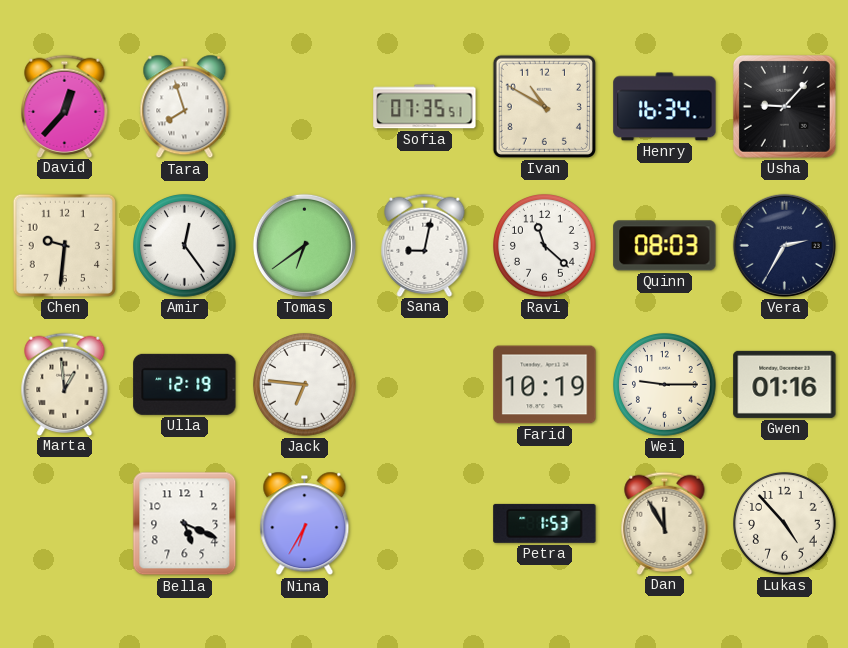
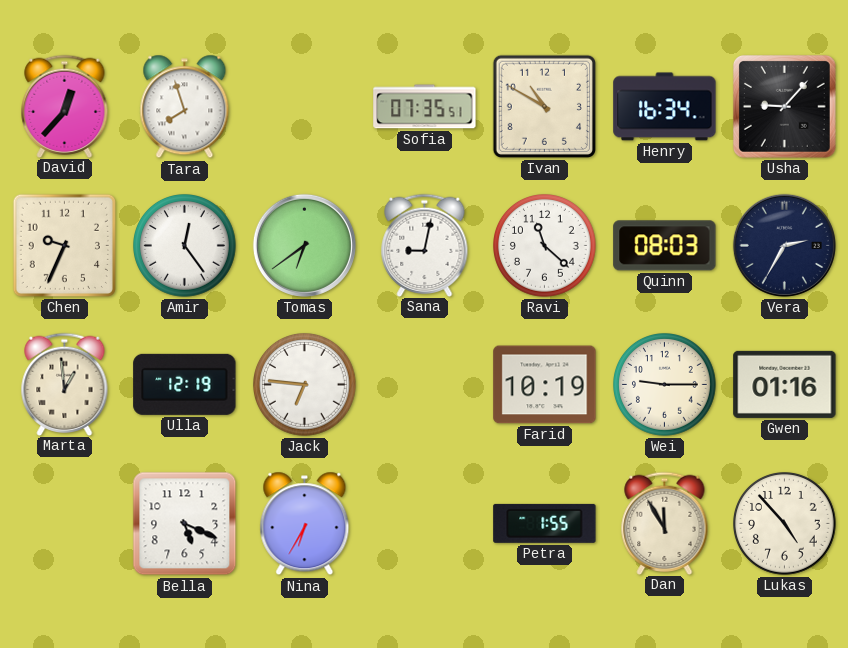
Chen: 9:31 -> 9:34
Petra: 1:53 -> 1:55
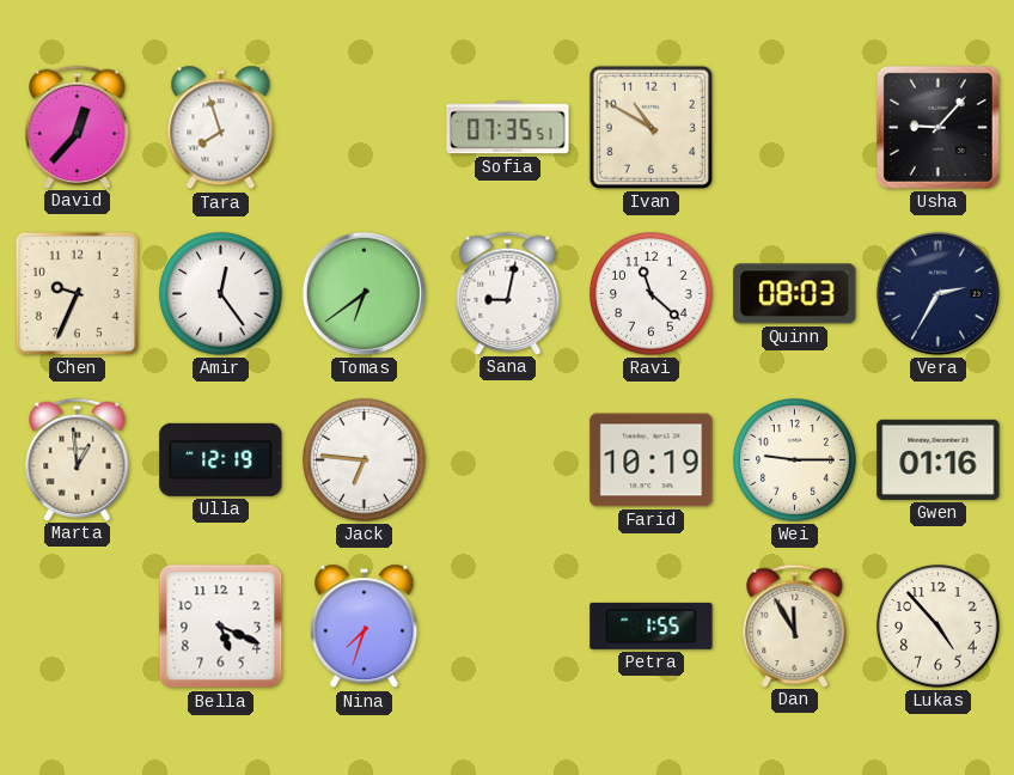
Henry: 16:34 -> none
Nina: 6:35 -> 7:33
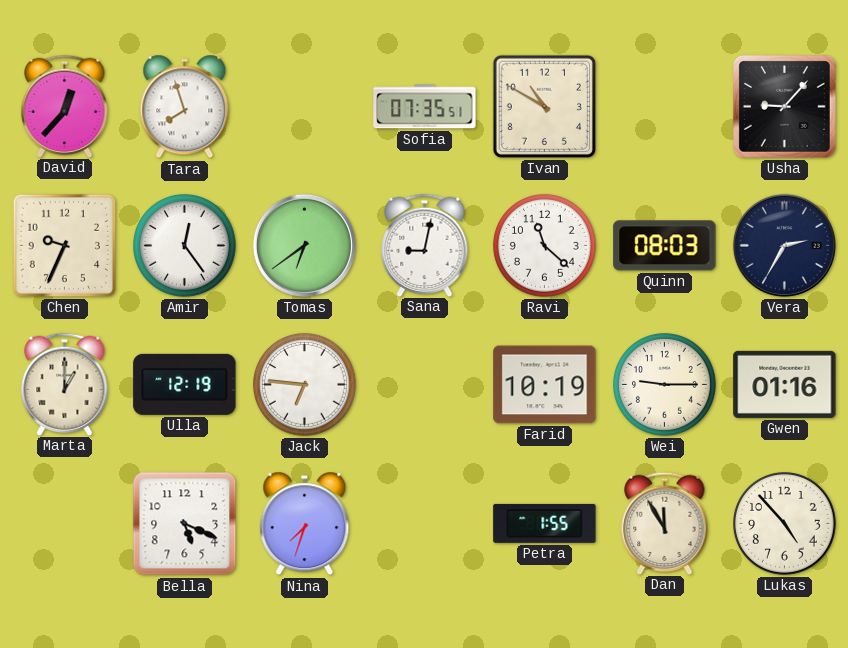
Marta: 12:59 -> 1:00
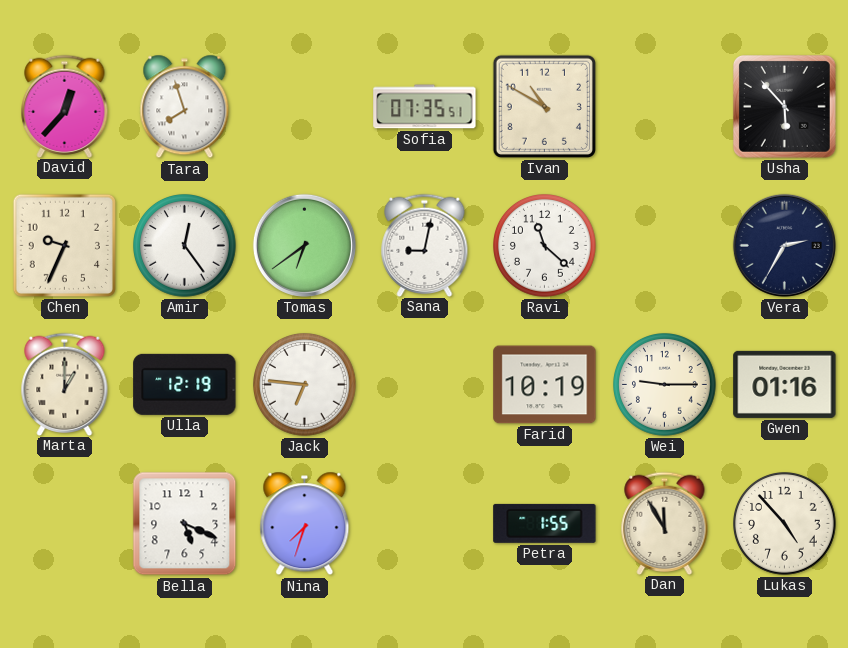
Usha: 9:07 -> 5:53
Quinn: 08:03 -> none
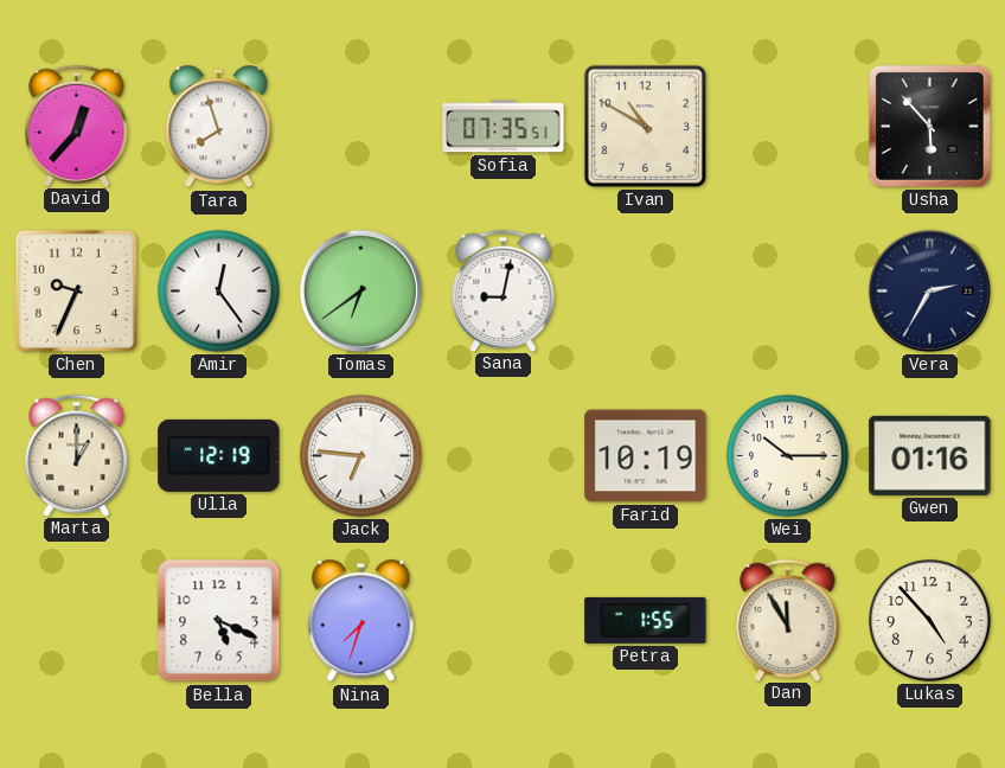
Ravi: 11:22 -> none
Wei: 9:15 -> 10:15
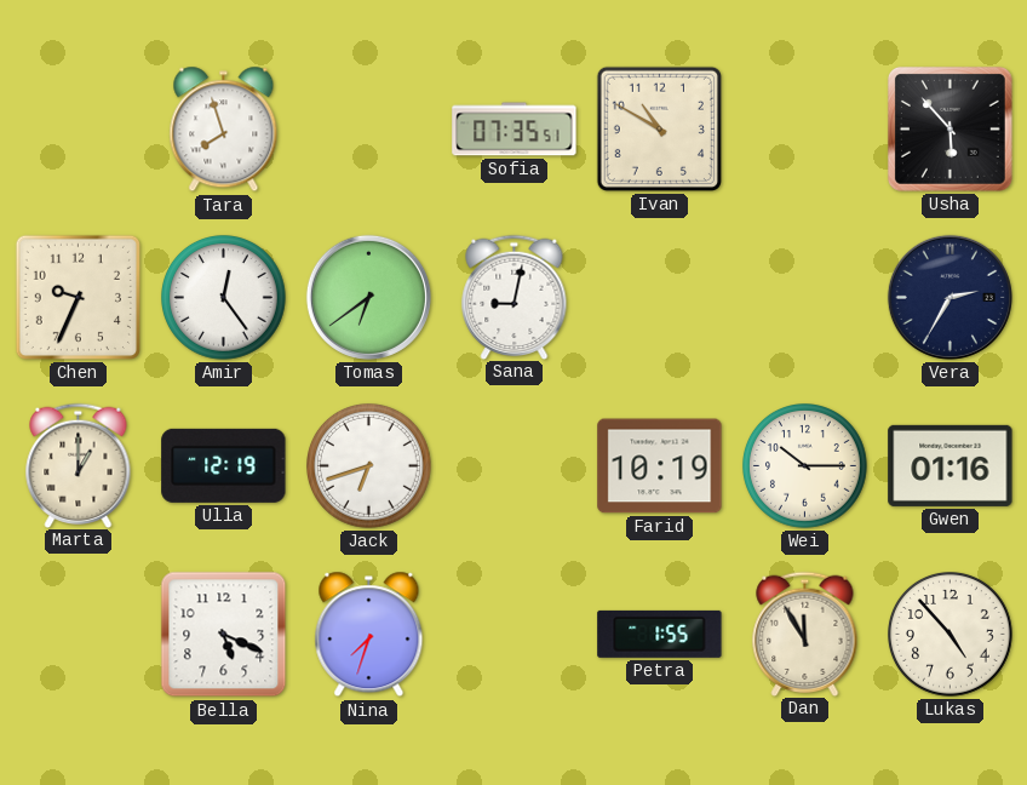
David: 12:37 -> none
Jack: 6:46 -> 6:42
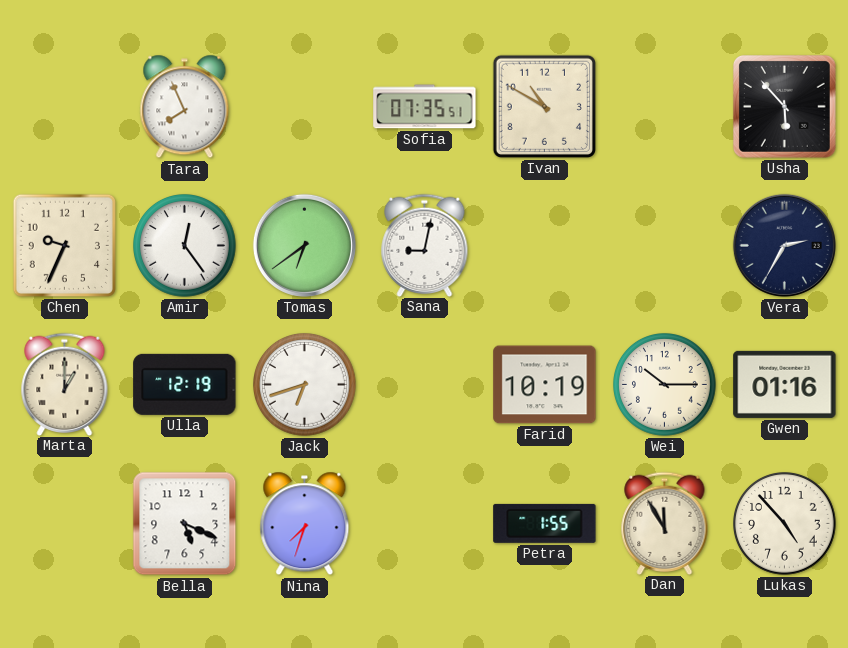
Tara: 7:57 -> 7:56
